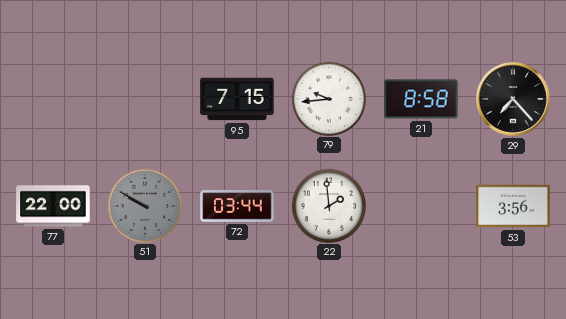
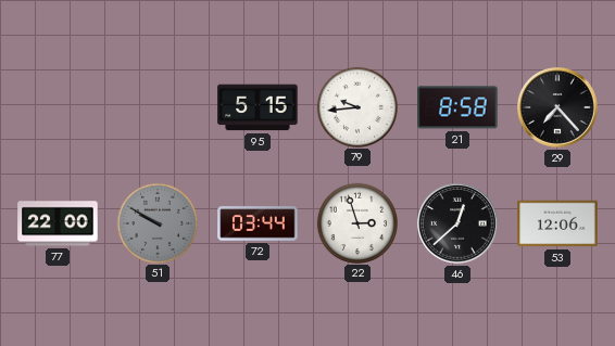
95: 7:15 -> 5:15
22: 1:59 -> 2:57
46: none -> 12:38
53: 3:56 -> 12:06
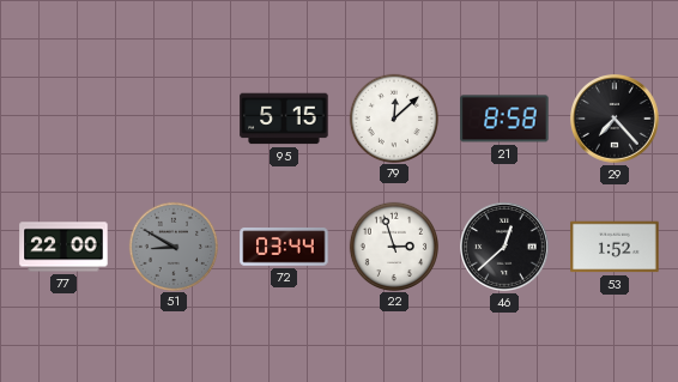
79: 9:44 -> 12:08
51: 9:50 -> 8:50
53: 12:06 -> 1:52
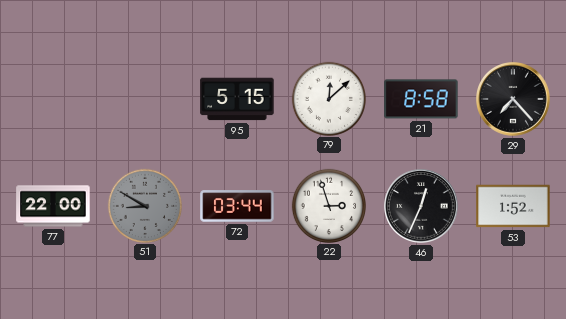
46: 12:38 -> 12:34
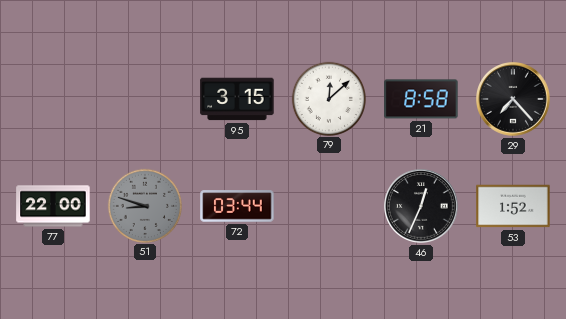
95: 5:15 -> 3:15
51: 8:50 -> 8:48
22: 2:57 -> none
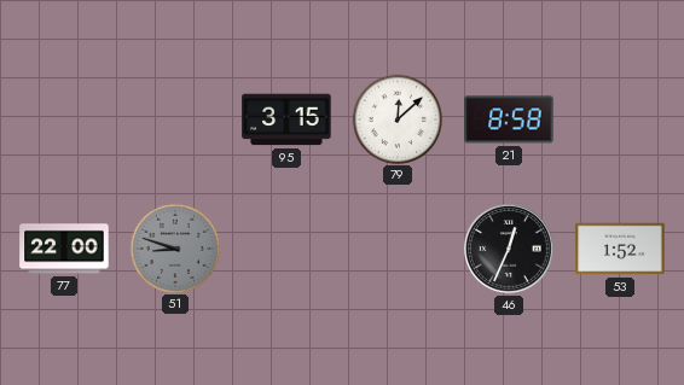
29: 7:23 -> none
72: 03:44 -> none
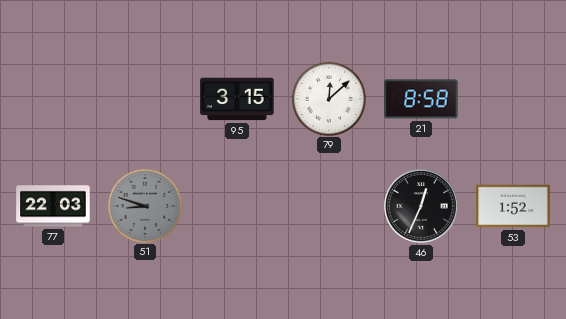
77: 22:00 -> 22:03
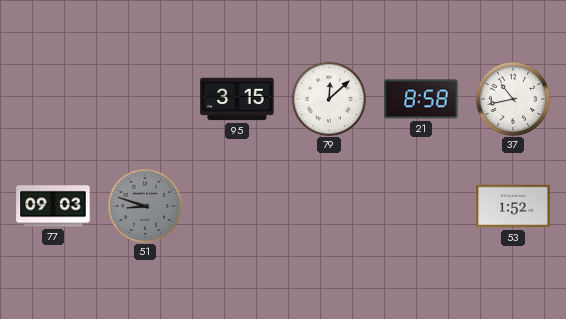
37: none -> 10:43
77: 22:03 -> 09:03
46: 12:34 -> none
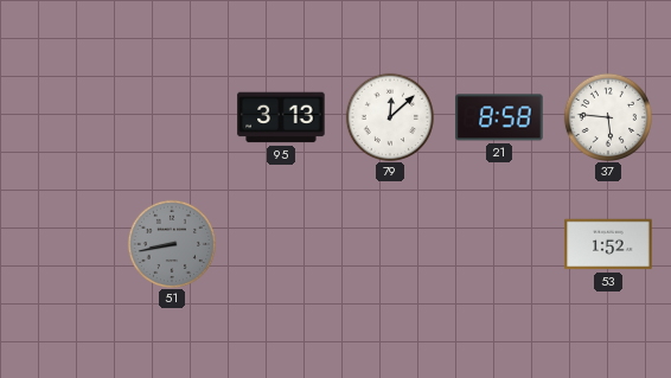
95: 3:15 -> 3:13
37: 10:43 -> 5:46
77: 09:03 -> none
51: 8:48 -> 8:43
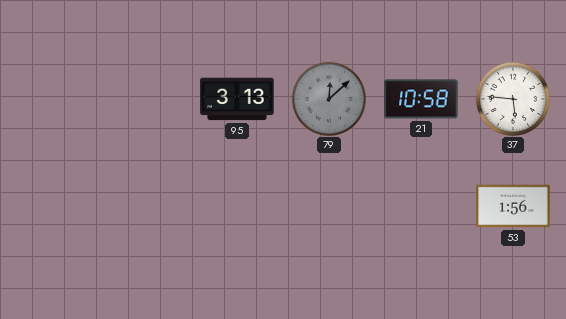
79 dial: white -> grey
21: 8:58 -> 10:58
51: 8:43 -> none
53: 1:52 -> 1:56
